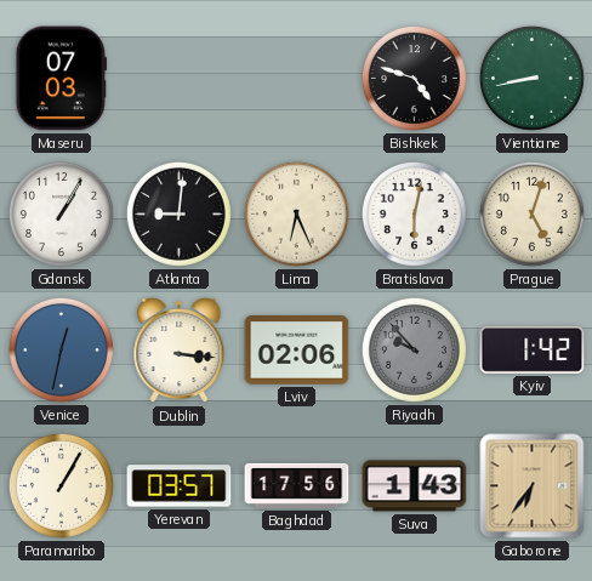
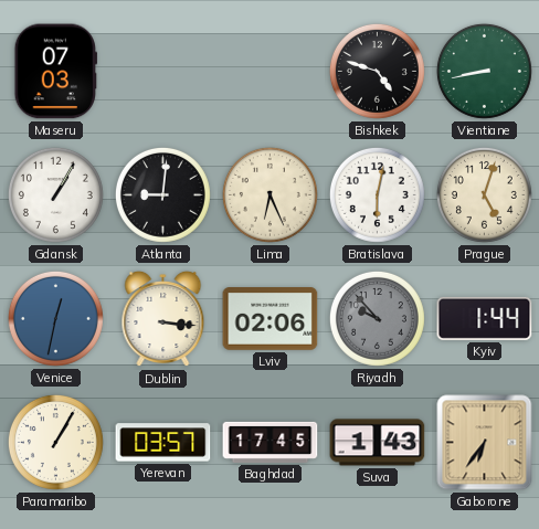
Kyiv: 1:42 -> 1:44
Baghdad: 17:56 -> 17:45
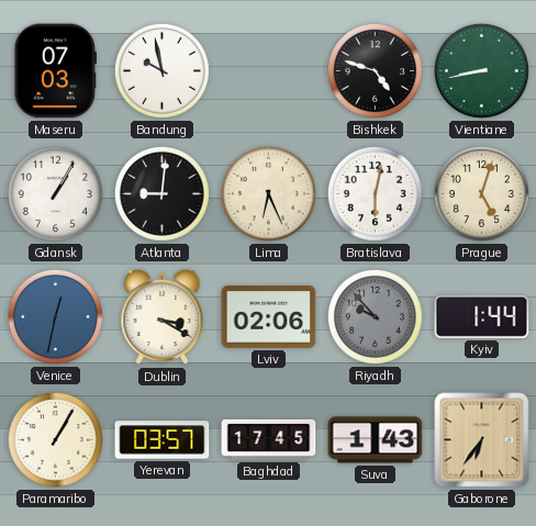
Bandung: none -> 9:58
Dublin: 3:16 -> 3:20
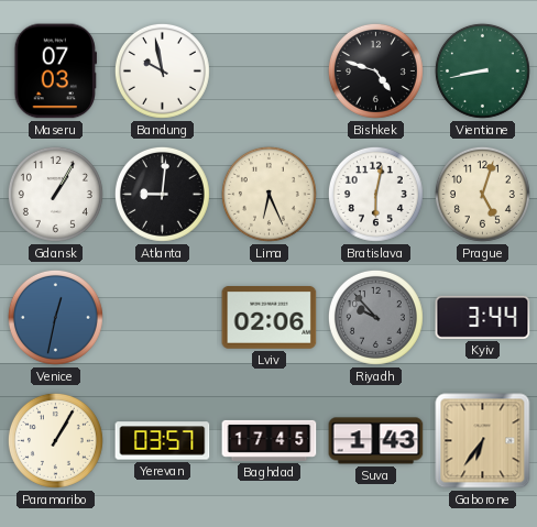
Dublin: 3:20 -> none
Kyiv: 1:44 -> 3:44
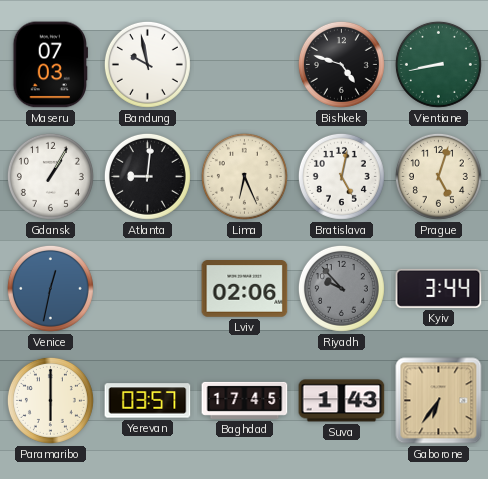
Bratislava: 6:02 -> 5:02
Paramaribo: 1:05 -> 6:00
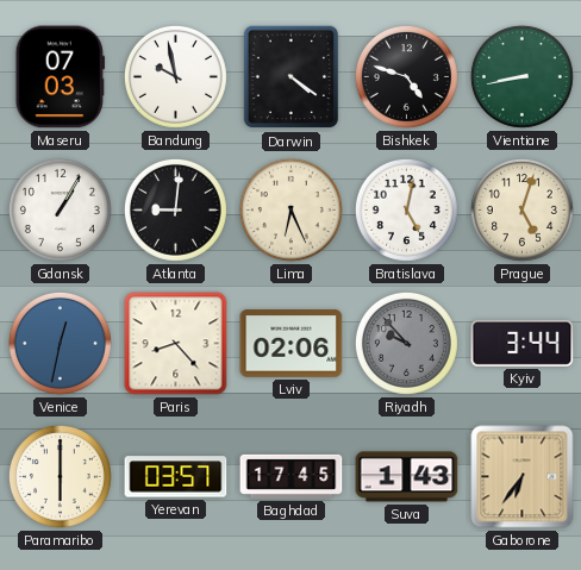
Darwin: none -> 4:21
Paris: none -> 8:23
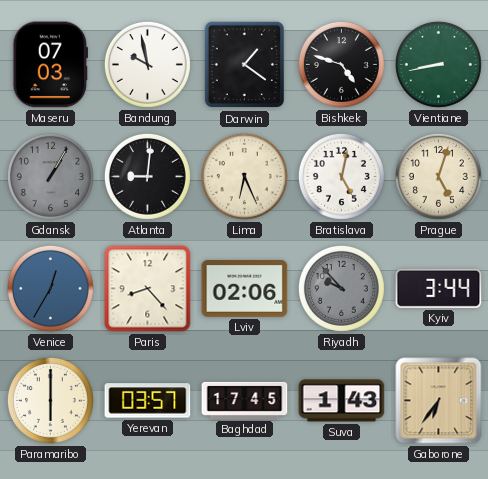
Darwin: 4:21 -> 1:21
Gdansk dial: white -> grey
Venice: 12:32 -> 12:35
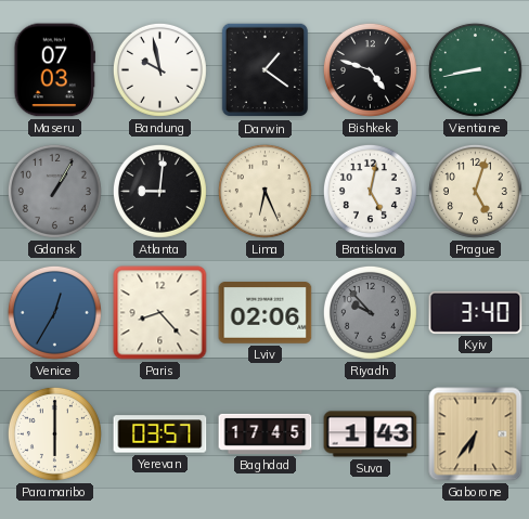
Kyiv: 3:44 -> 3:40
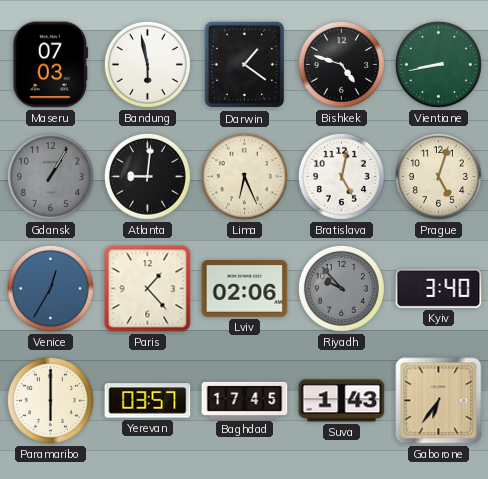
Bandung: 9:58 -> 5:58
Paris: 8:23 -> 1:23
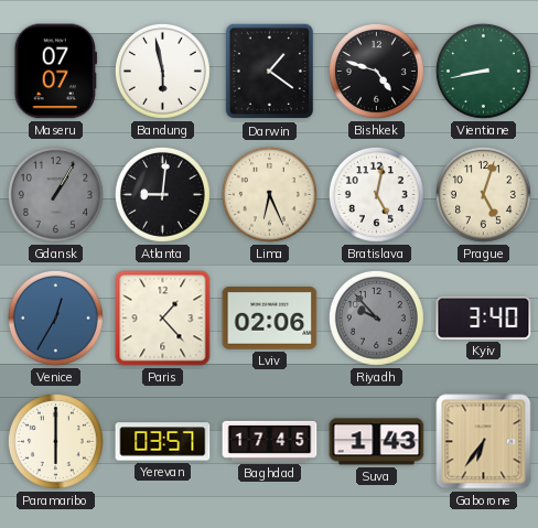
Maseru: 07:03 -> 07:07
